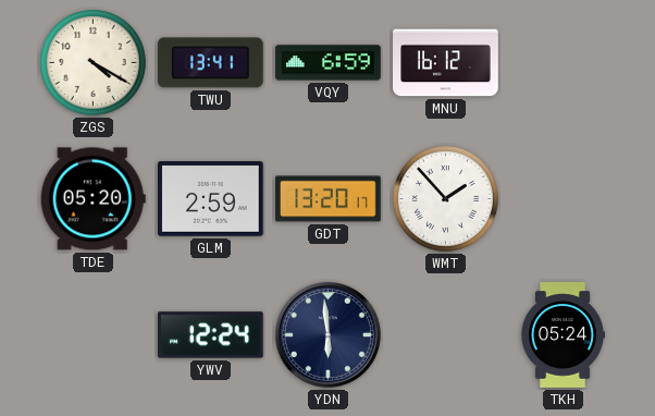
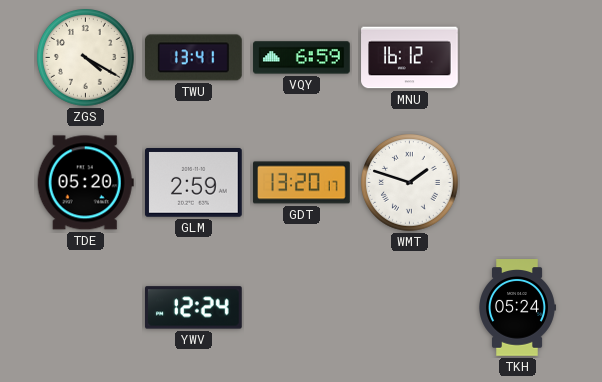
WMT: 1:53 -> 1:48
YDN: 5:59 -> none
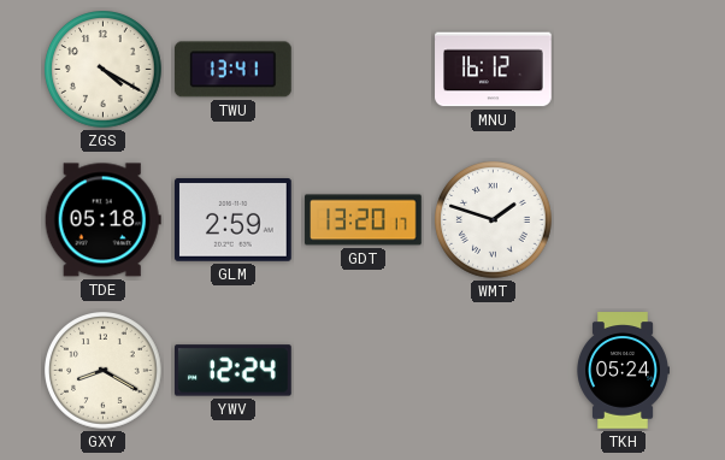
VQY: 6:59 -> none
TDE: 05:20 -> 05:18
GXY: none -> 8:20
